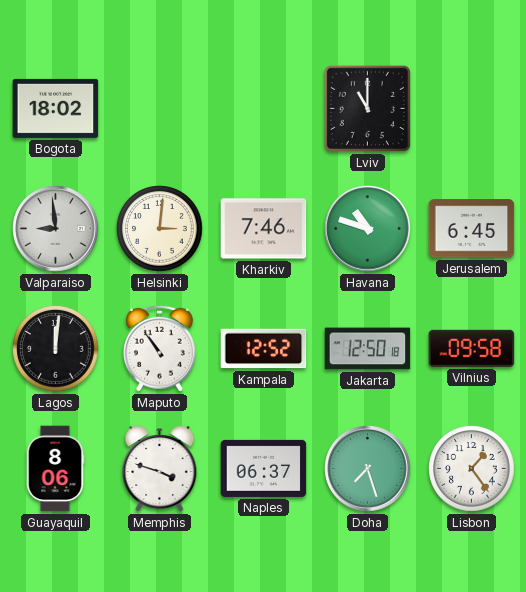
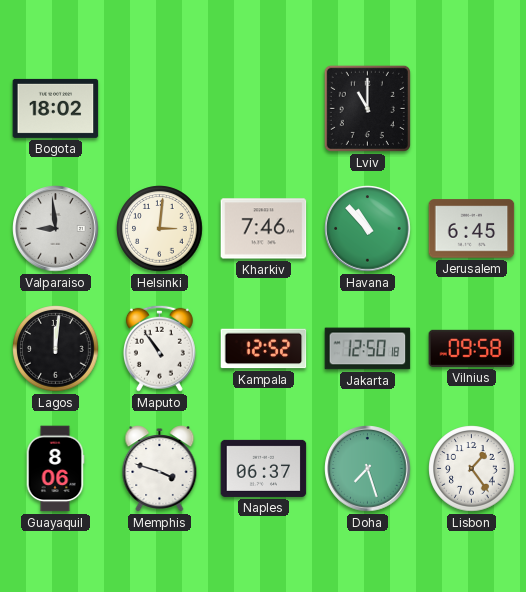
Havana: 10:48 -> 10:53
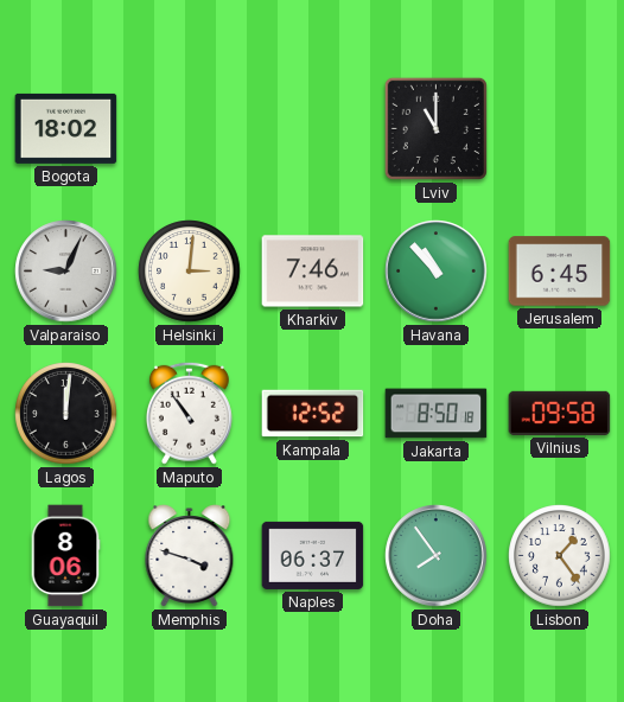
Valparaiso: 8:59 -> 9:04
Jakarta: 12:50 -> 8:50
Doha: 7:27 -> 7:54
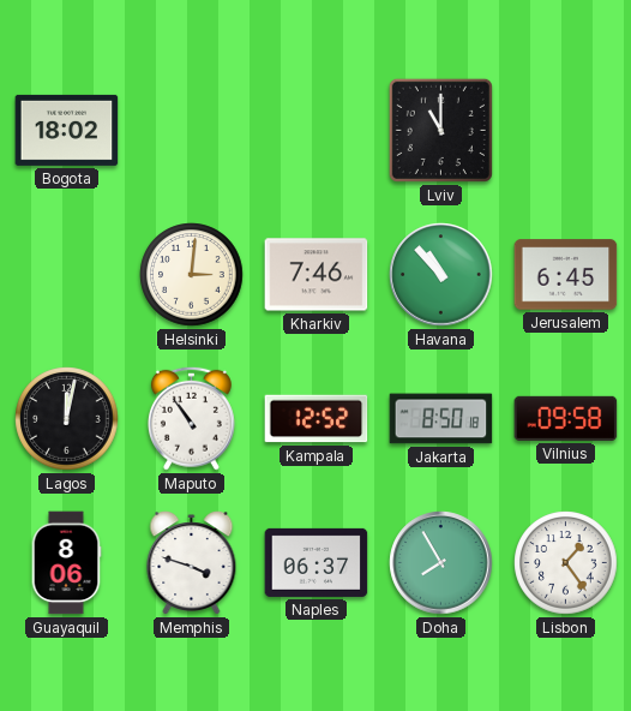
Valparaiso: 9:04 -> none
Lagos: 12:01 -> 12:02
Doha: 7:54 -> 7:55
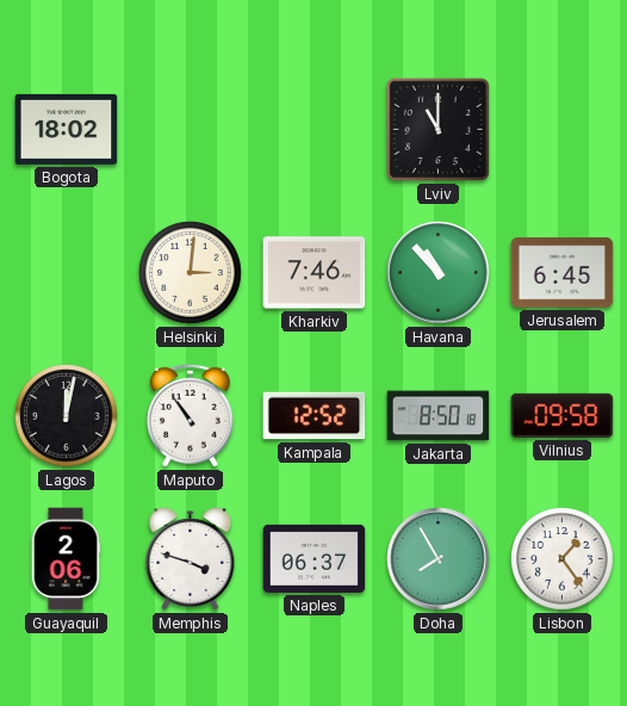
Guayaquil: 8:06 -> 2:06
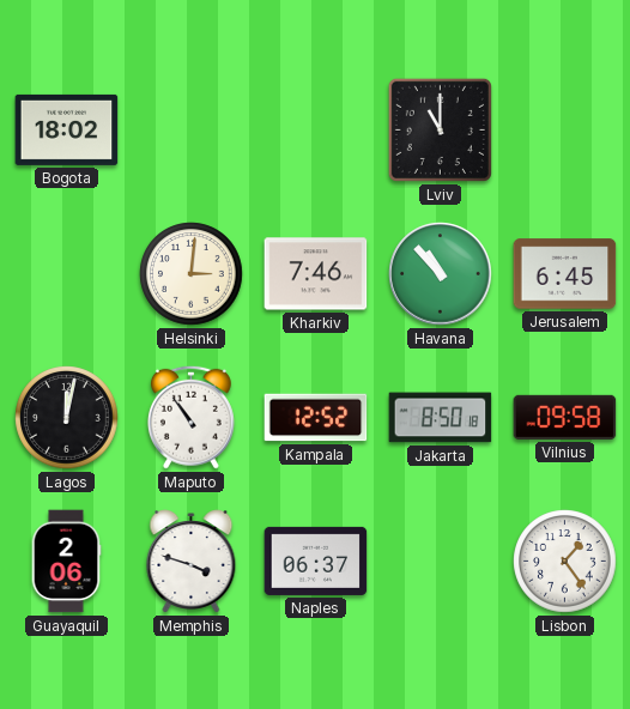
Doha: 7:55 -> none
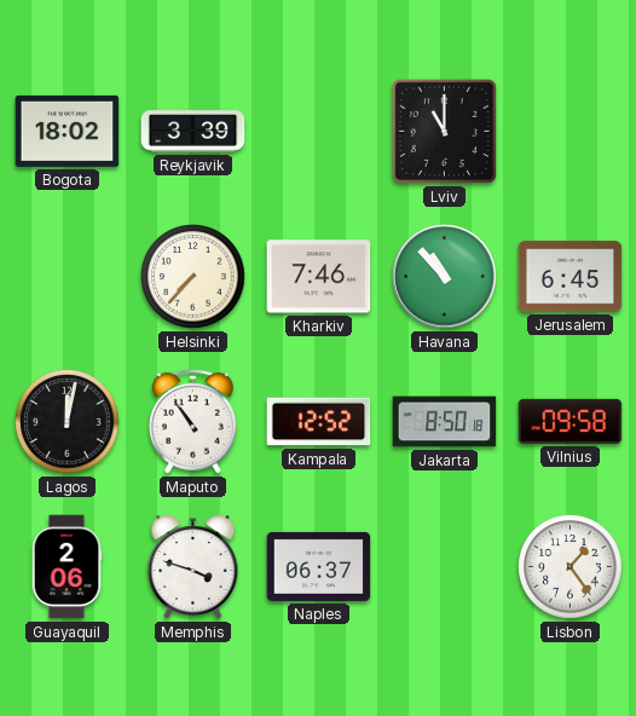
Reykjavik: none -> 3:39
Helsinki: 3:01 -> 7:37
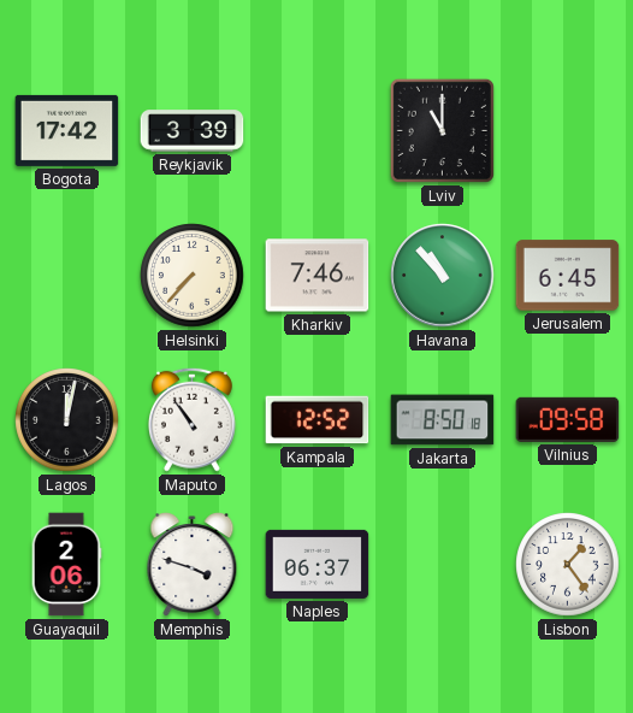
Bogota: 18:02 -> 17:42
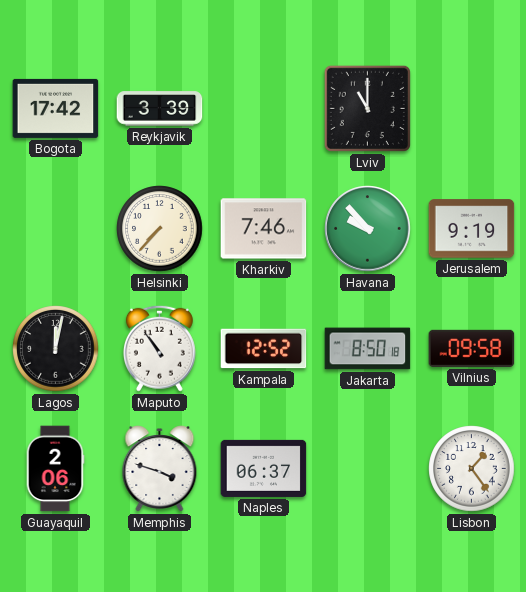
Havana: 10:53 -> 9:53
Jerusalem: 6:45 -> 9:19
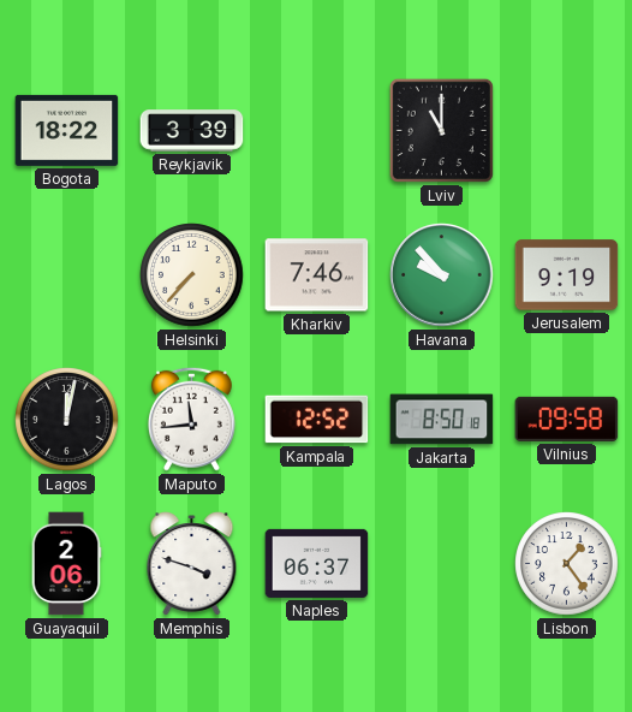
Bogota: 17:42 -> 18:22
Maputo: 10:54 -> 11:44
